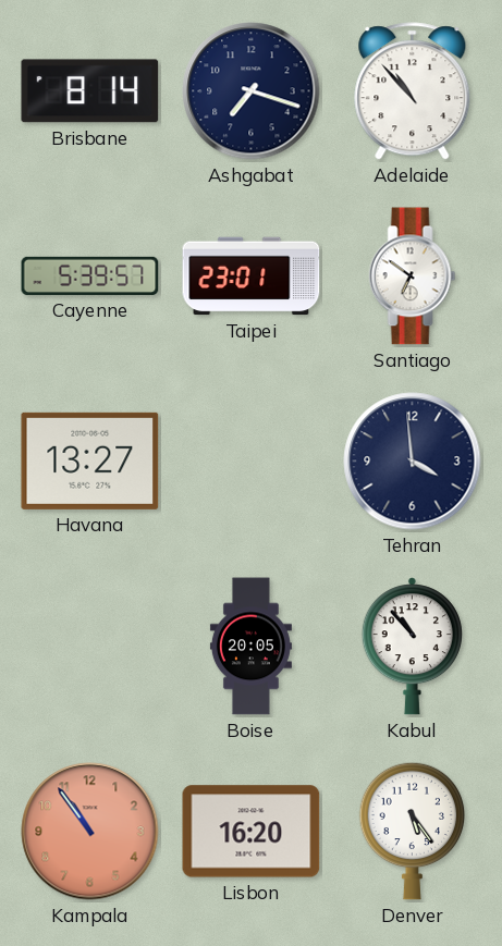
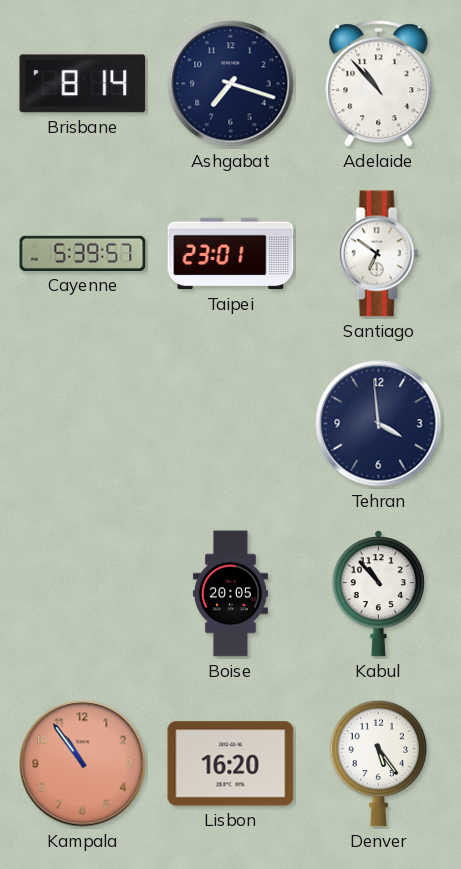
Havana: 13:27 -> none
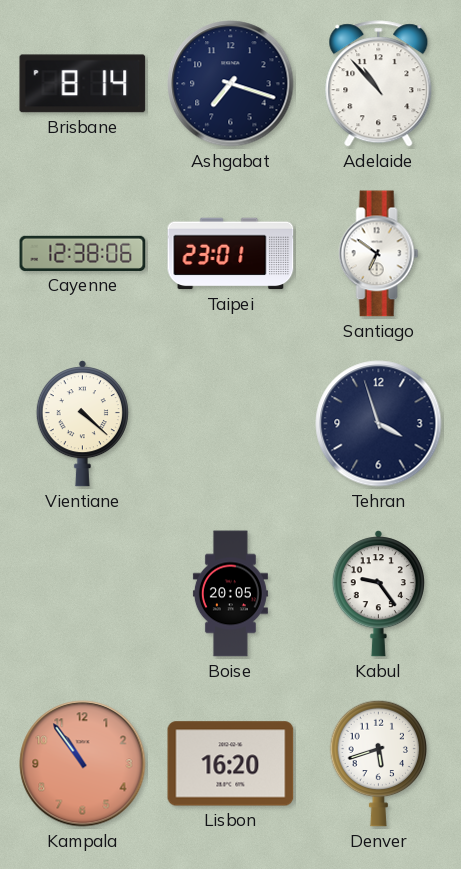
Cayenne: 5:39 -> 12:38
Vientiane: none -> 4:22
Tehran: 3:59 -> 3:57
Kabul: 10:53 -> 9:24
Denver: 5:24 -> 5:42
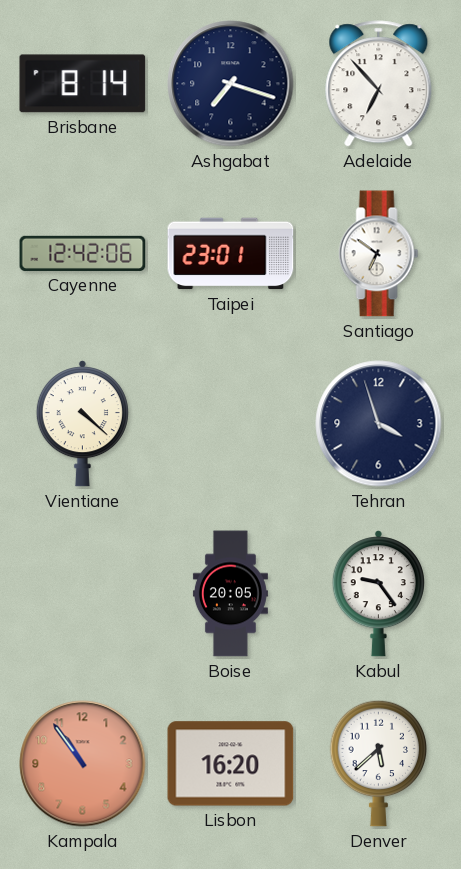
Adelaide: 10:53 -> 6:53
Cayenne: 12:38 -> 12:42
Denver: 5:42 -> 5:38
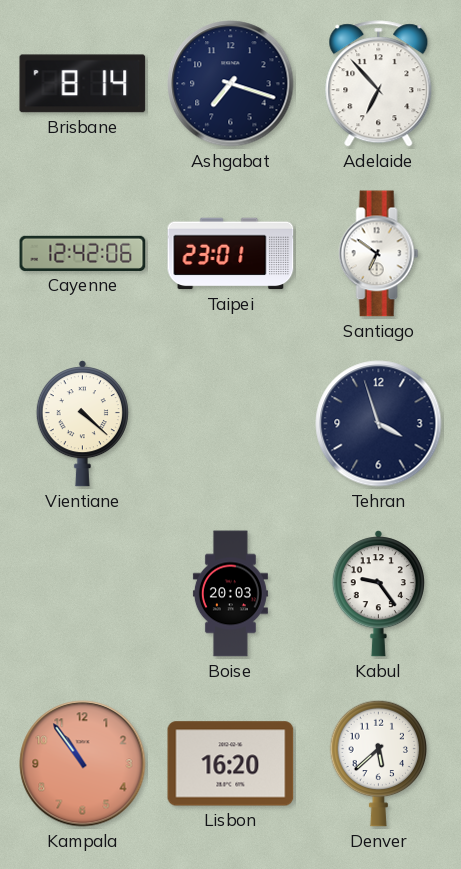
Boise: 20:05 -> 20:03
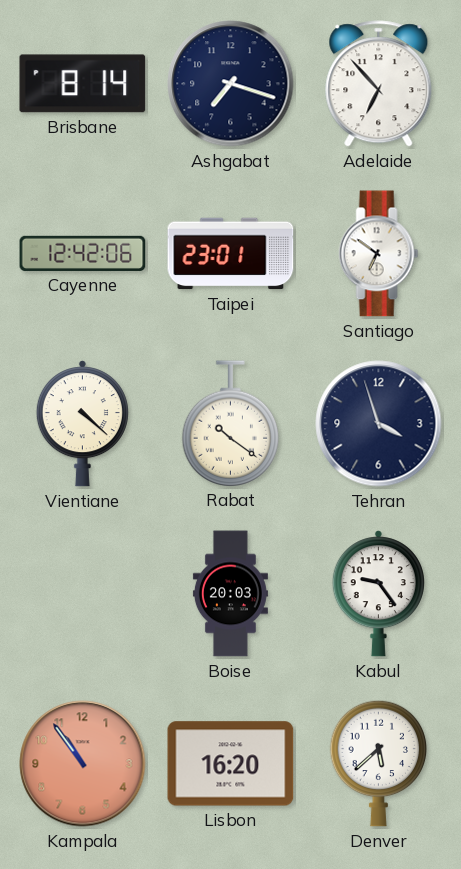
Rabat: none -> 10:21
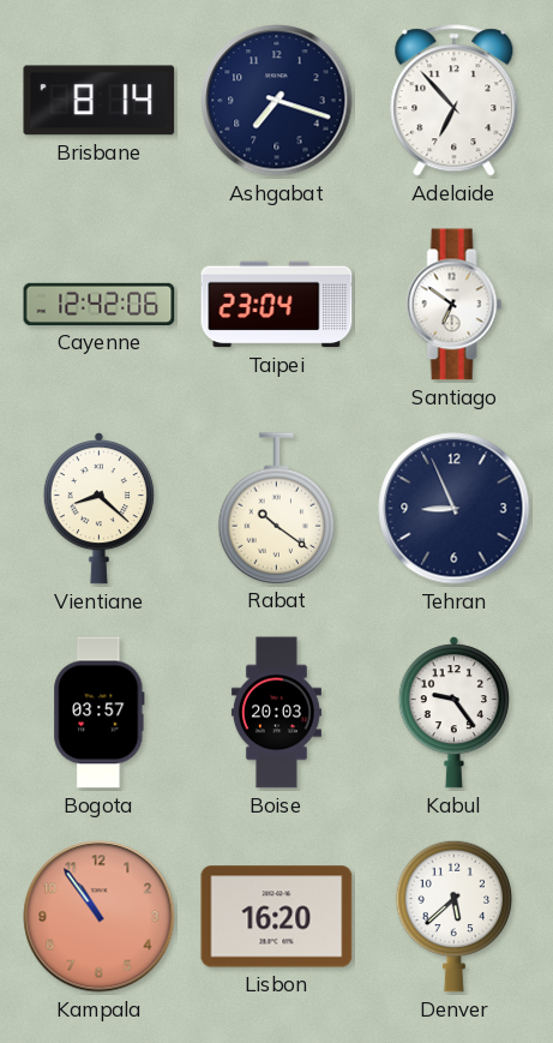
Taipei: 23:01 -> 23:04
Vientiane: 4:22 -> 8:22
Tehran: 3:57 -> 8:56
Bogota: none -> 03:57
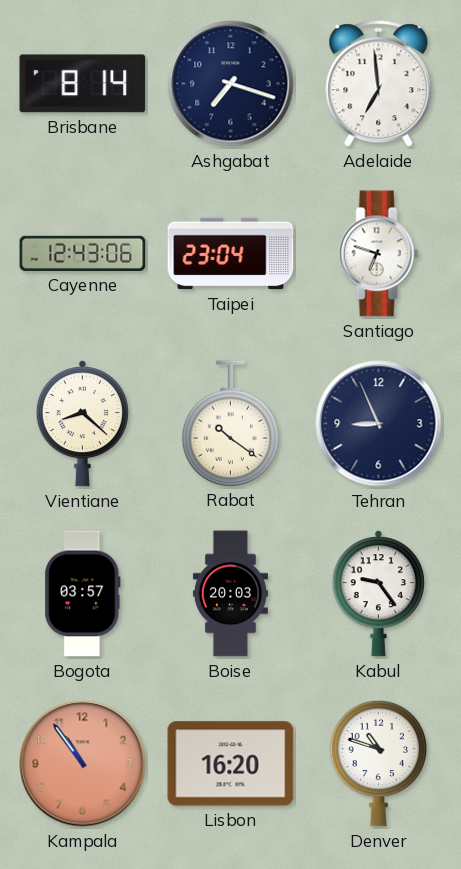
Adelaide: 6:53 -> 6:59
Cayenne: 12:42 -> 12:43
Santiago: 6:51 -> 6:48
Denver: 5:38 -> 10:48
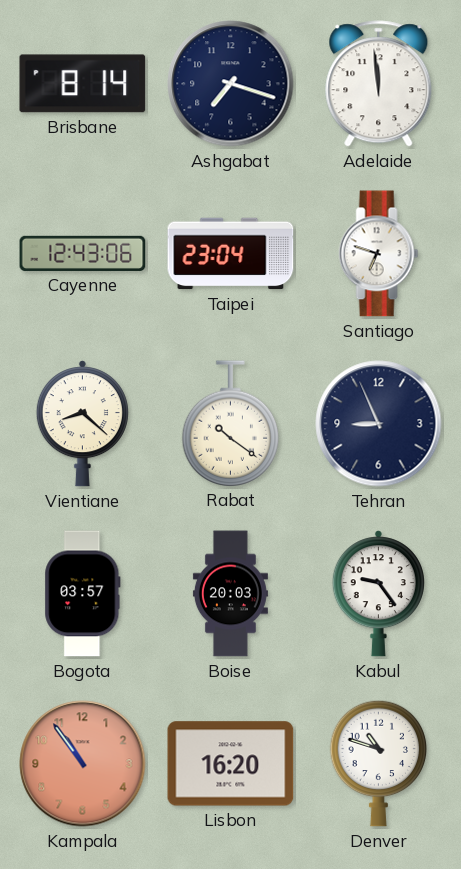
Adelaide: 6:59 -> 11:59
